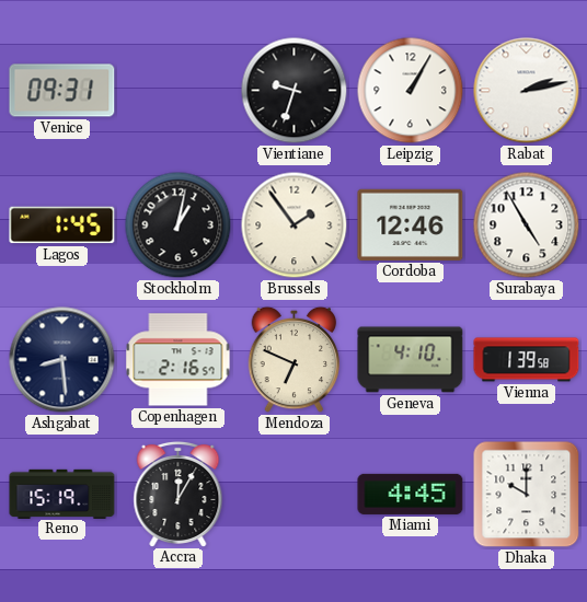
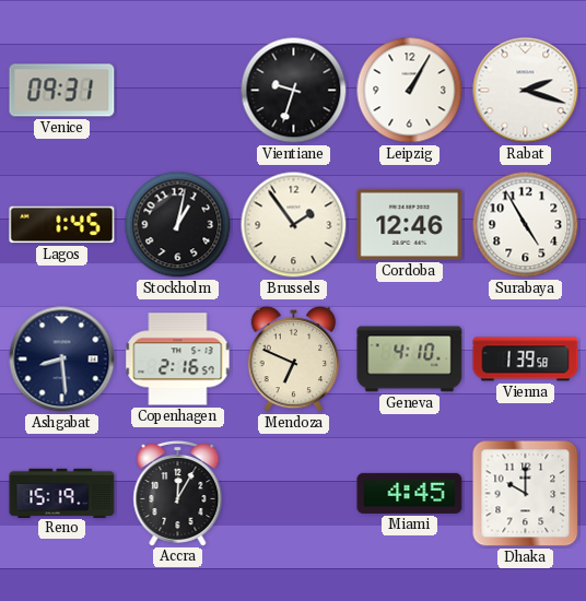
Rabat: 2:13 -> 2:18
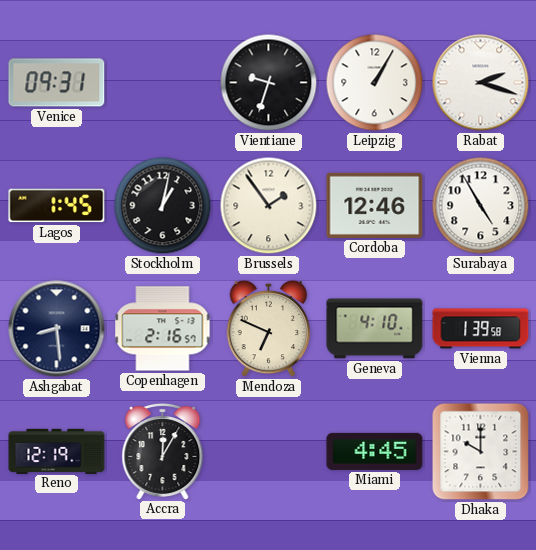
Reno: 15:19 -> 12:19
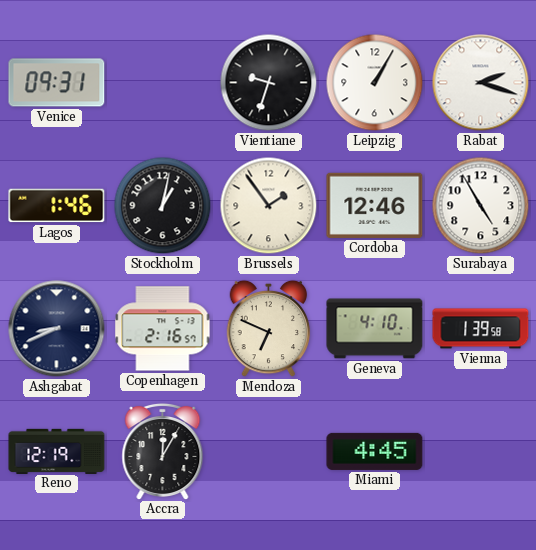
Lagos: 1:45 -> 1:46
Ashgabat: 8:29 -> 8:41
Dhaka: 10:00 -> none
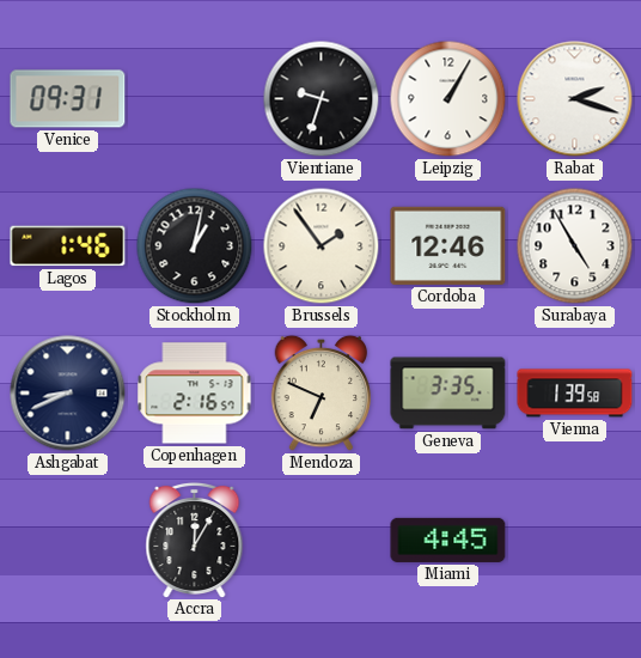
Geneva: 4:10 -> 3:35
Reno: 12:19 -> none
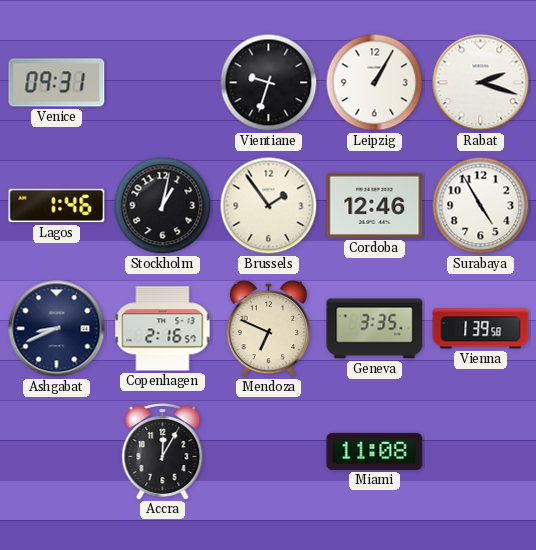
Miami: 4:45 -> 11:08
